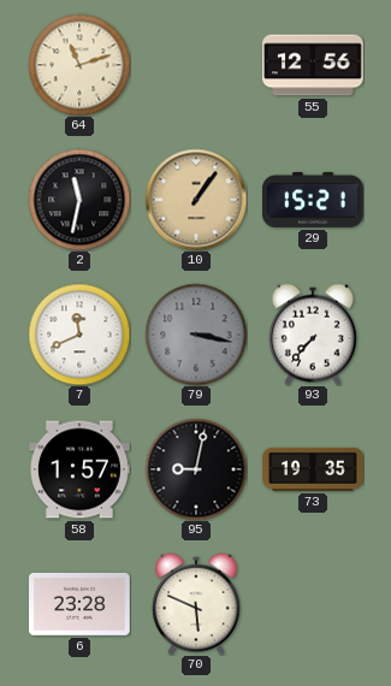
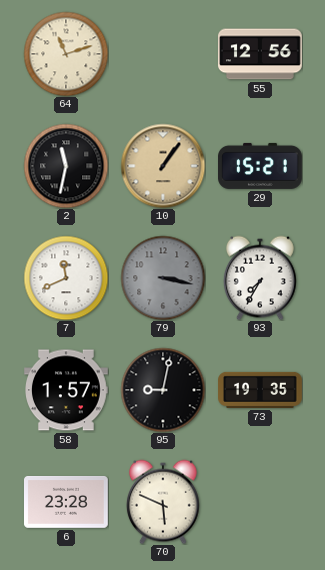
93: 7:37 -> 7:35
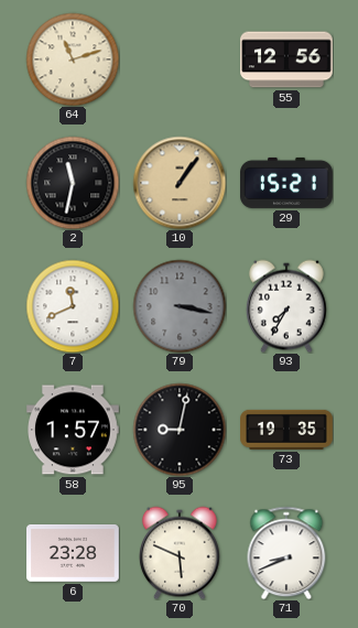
71: none -> 8:41
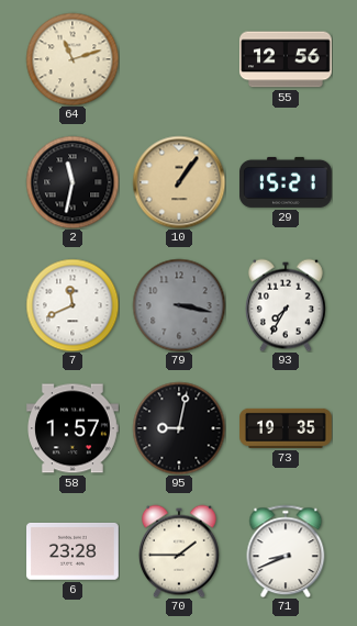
70: 5:49 -> 1:45
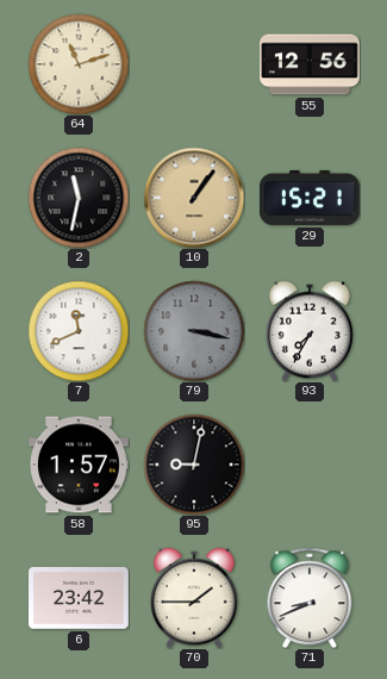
73: 19:35 -> none
6: 23:28 -> 23:42
